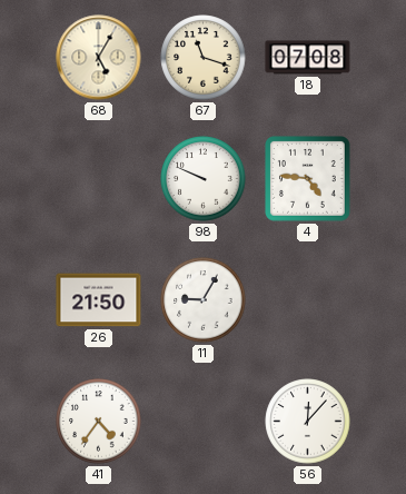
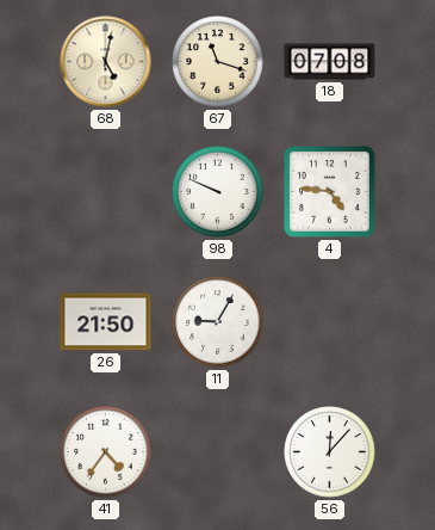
68: 5:05 -> 5:02
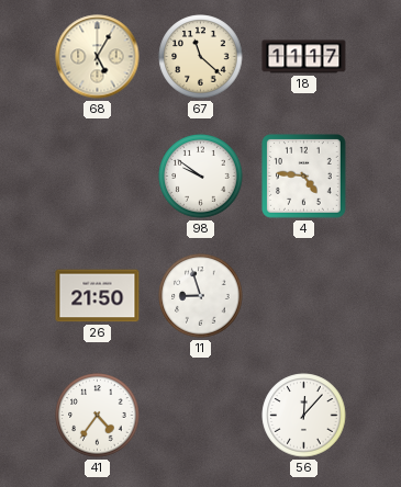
68: 5:02 -> 5:05
67: 11:18 -> 11:22
18: 07:08 -> 11:17
98: 9:49 -> 9:51
11: 9:05 -> 8:57
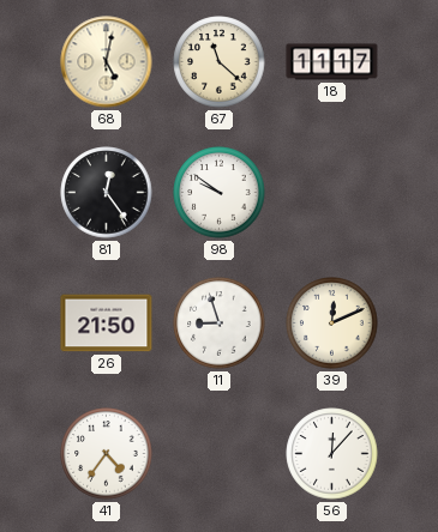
68: 5:05 -> 5:02
81: none -> 12:24
4: 4:46 -> none
39: none -> 12:11
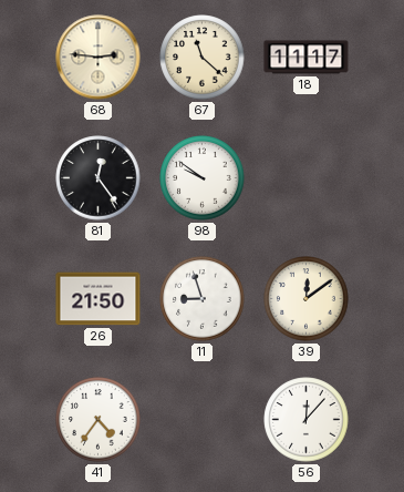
68: 5:02 -> 2:46
39: 12:11 -> 12:09
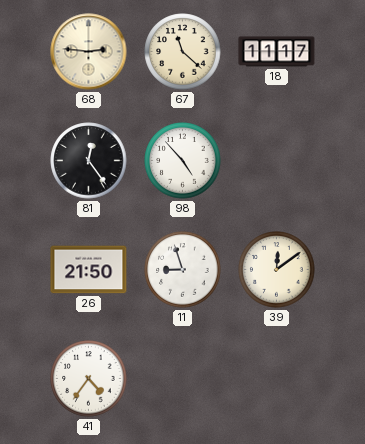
98: 9:51 -> 4:53
56: 12:07 -> none
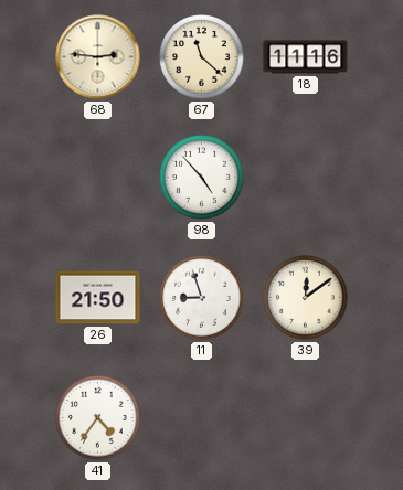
18: 11:17 -> 11:16
81: 12:24 -> none
